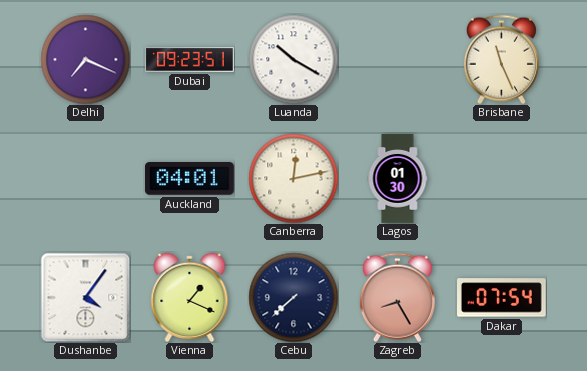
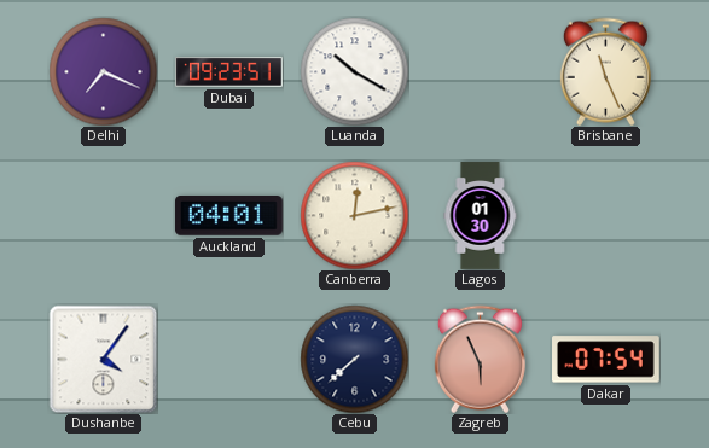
Vienna: 1:19 -> none
Zagreb: 8:25 -> 5:56
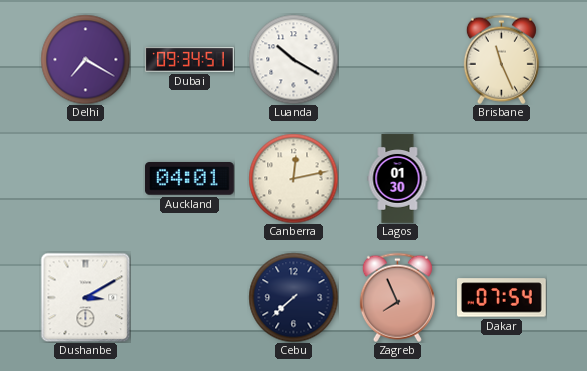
Delhi: 7:19 -> 7:20
Dubai: 09:23 -> 09:34
Dushanbe: 4:06 -> 3:10
Zagreb: 5:56 -> 7:56
